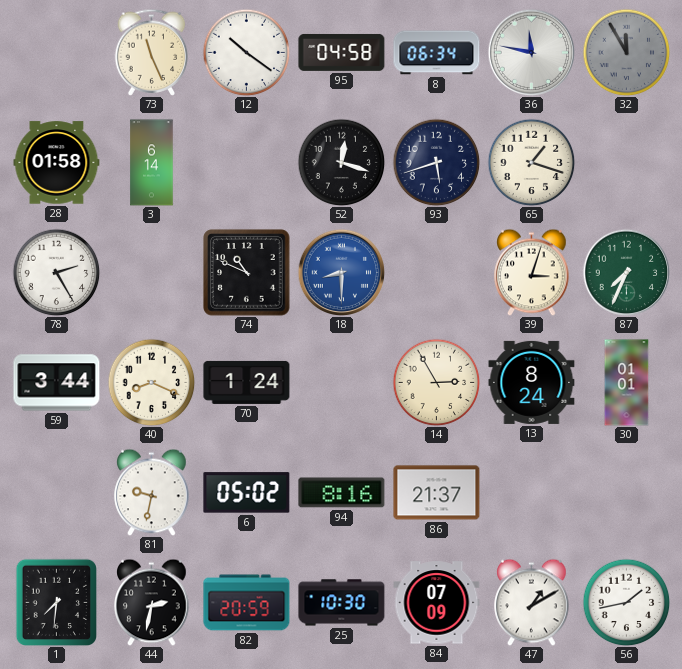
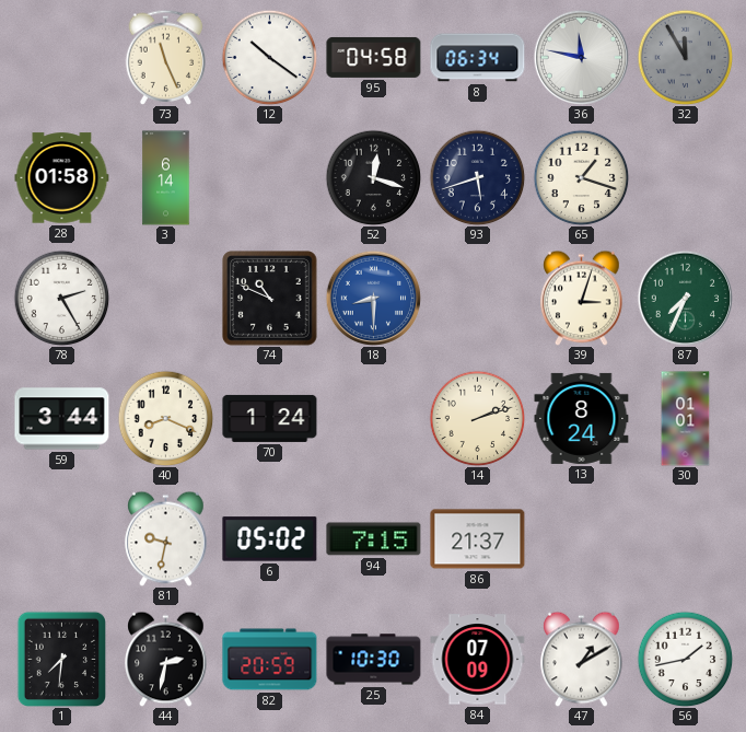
14: 2:55 -> 2:12
94: 8:16 -> 7:15
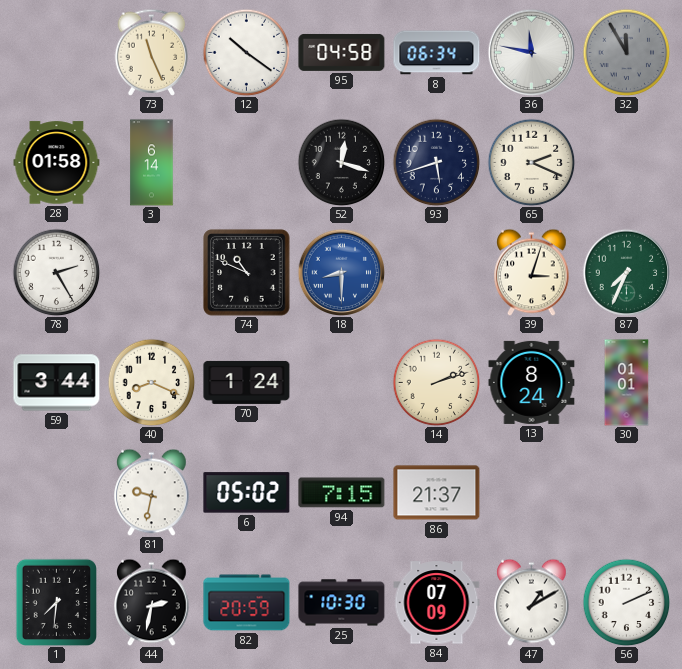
65: 1:18 -> 2:19
56: 1:43 -> 2:11
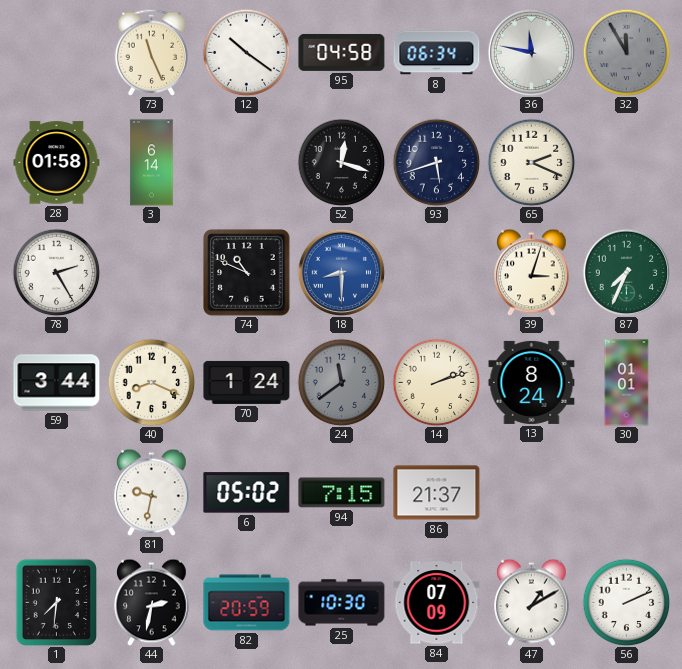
24: none -> 11:39
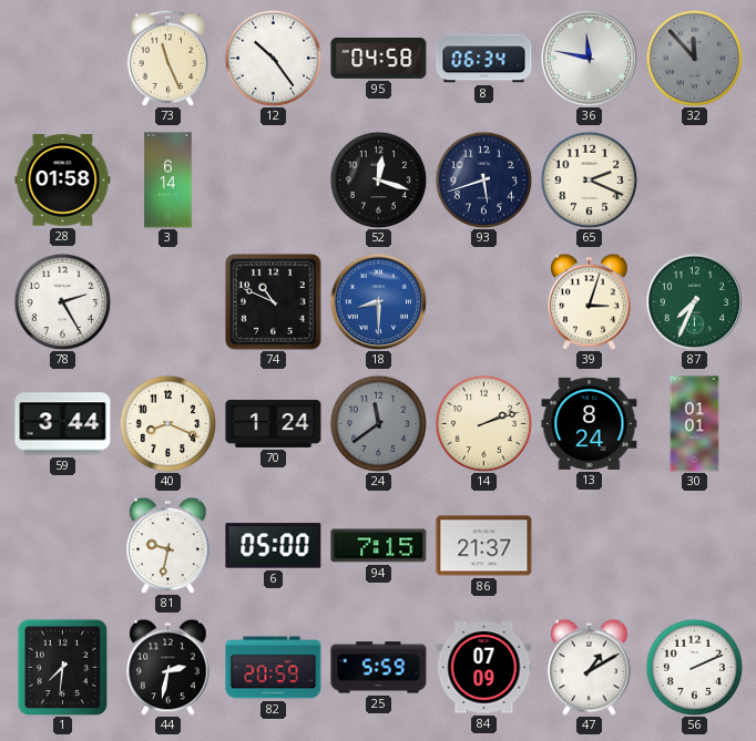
12: 10:21 -> 10:24
32: 11:55 -> 11:53
6: 05:02 -> 05:00
25: 10:30 -> 5:59
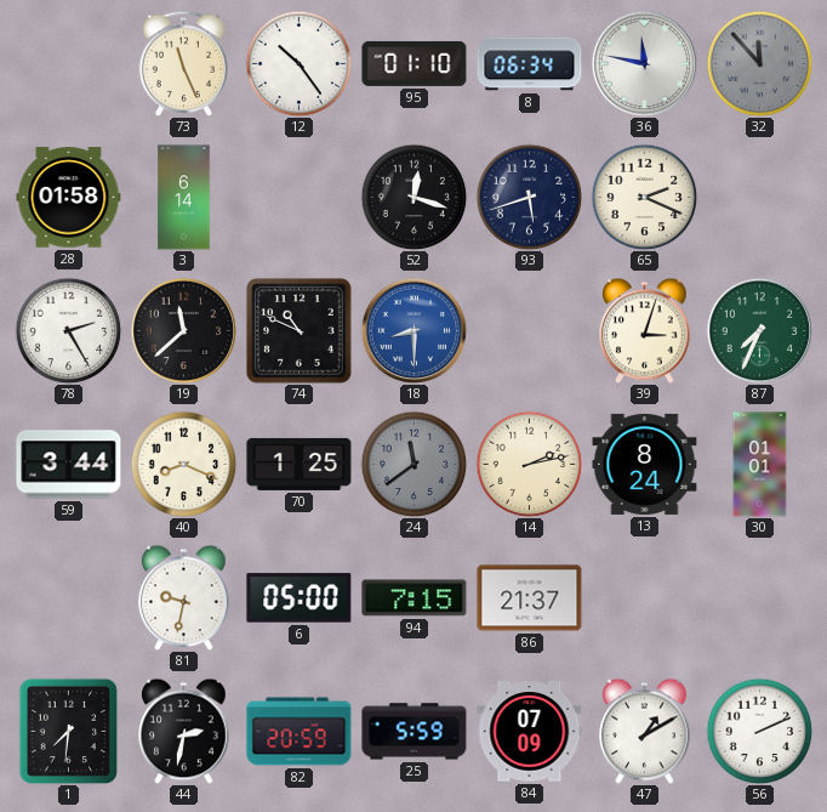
95: 04:58 -> 01:10
19: none -> 11:38
70: 1:24 -> 1:25
14: 2:12 -> 2:13
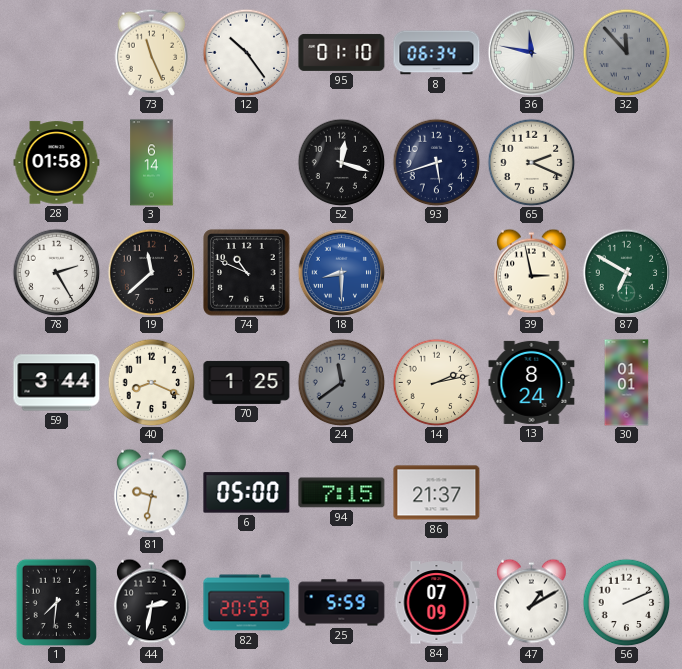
39: 3:03 -> 2:58
87: 7:34 -> 6:50
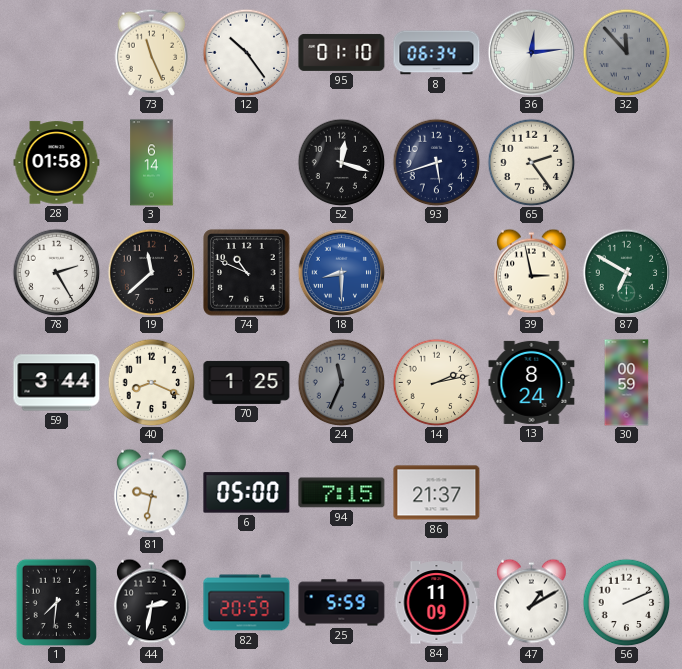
36: 11:47 -> 12:14
65: 2:19 -> 2:24
24: 11:39 -> 11:34
30: 01:01 -> 00:59
84: 07:09 -> 11:09
